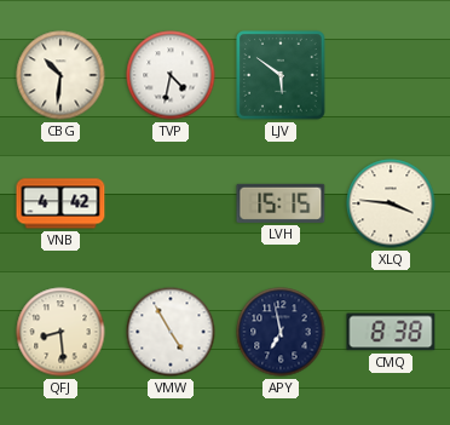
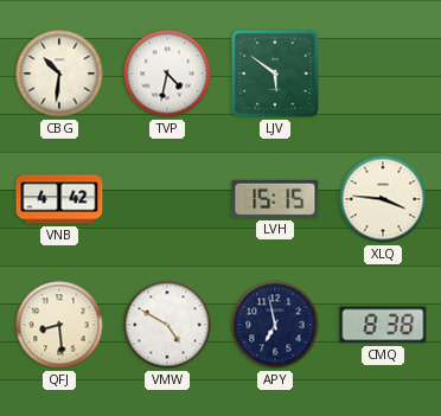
VMW: 4:55 -> 4:50
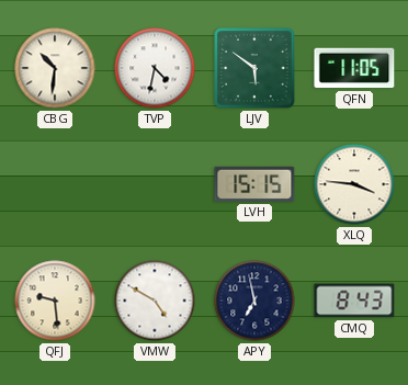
QFN: none -> 11:05
VNB: 4:42 -> none
QFJ: 8:29 -> 9:29
CMQ: 8:38 -> 8:43
